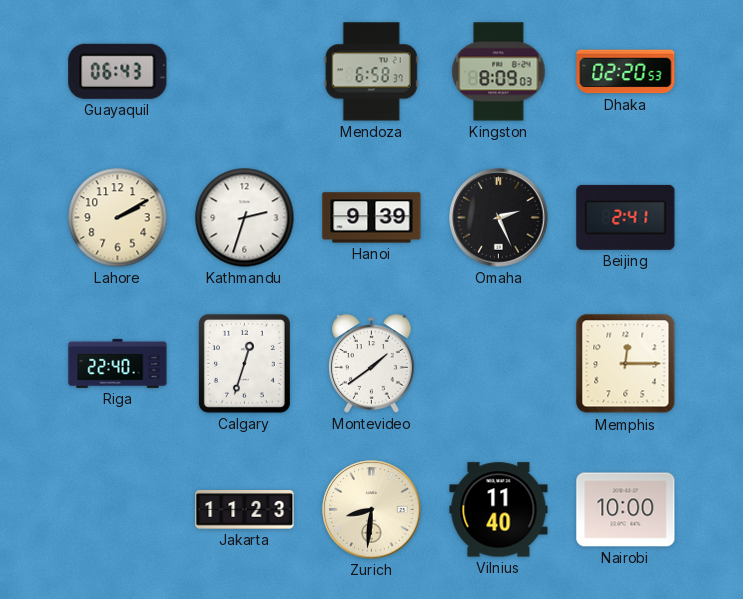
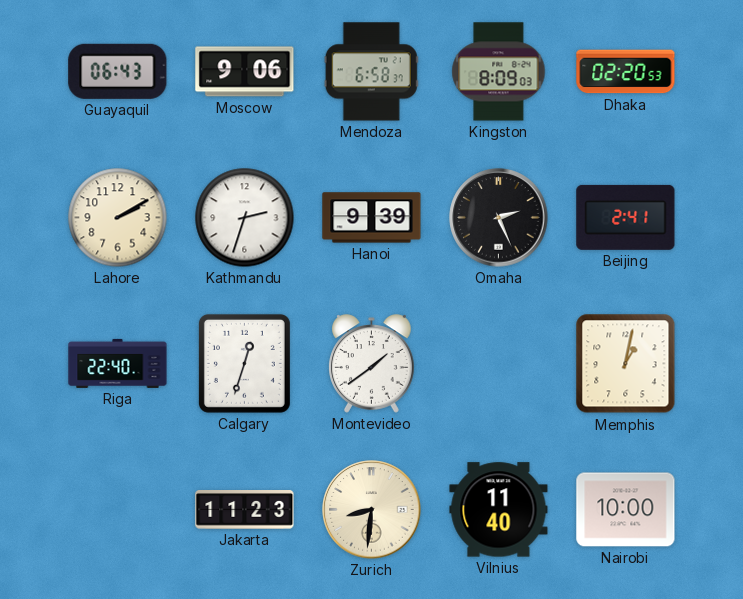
Moscow: none -> 9:06
Memphis: 12:15 -> 1:02
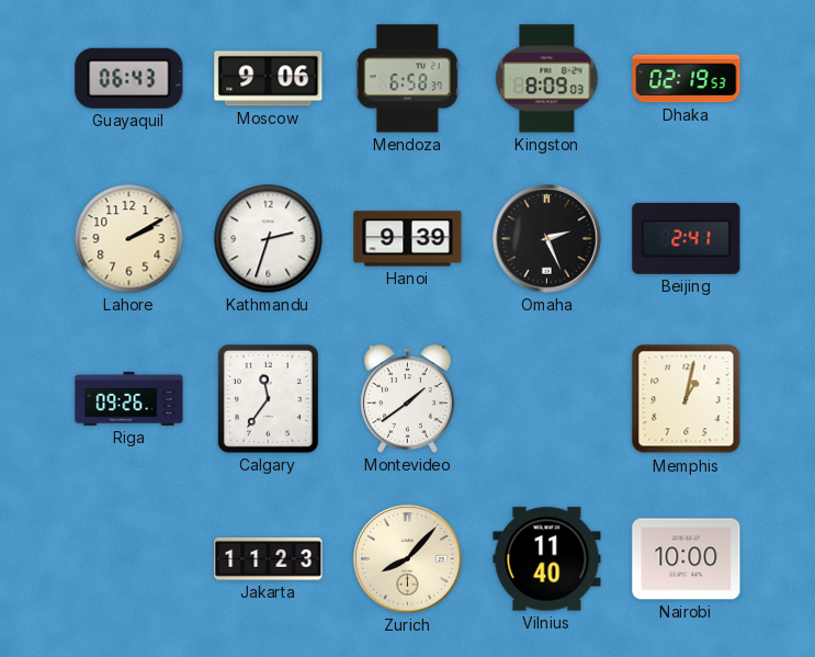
Dhaka: 02:20 -> 02:19
Riga: 22:40 -> 09:26
Calgary: 12:33 -> 11:36
Zurich: 8:31 -> 8:07
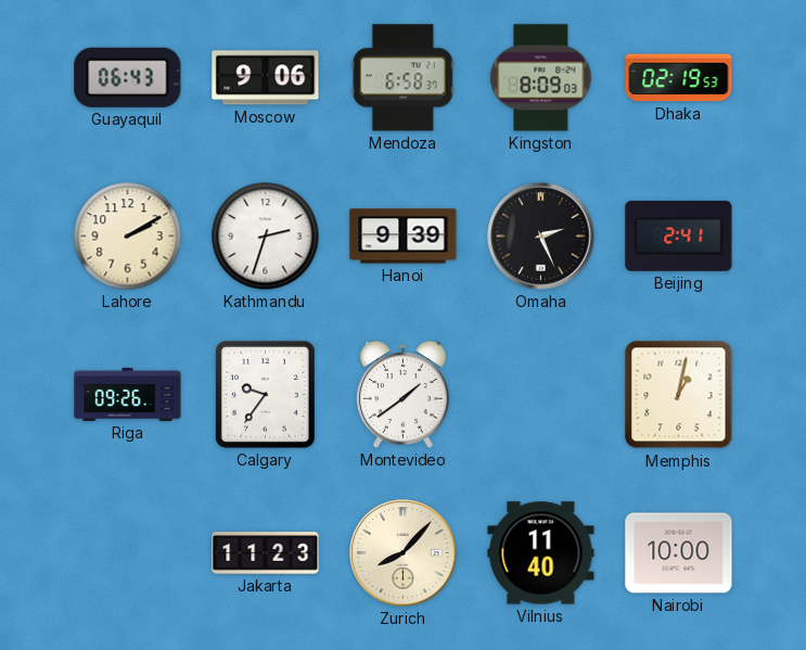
Calgary: 11:36 -> 9:36
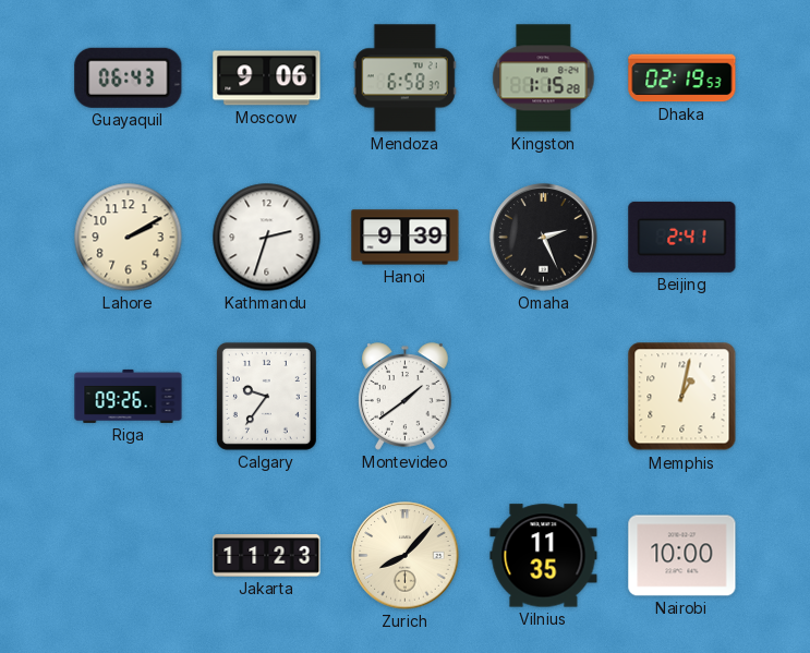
Kingston: 8:09 -> 1:15
Vilnius: 11:40 -> 11:35
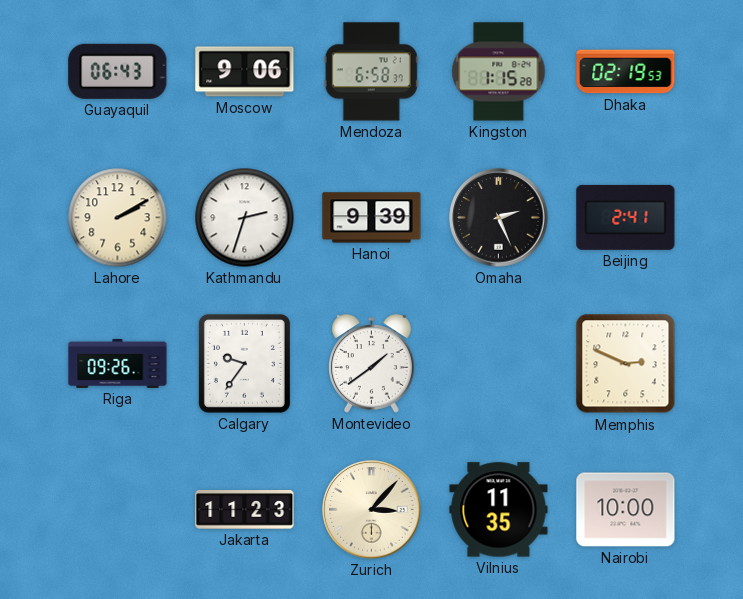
Memphis: 1:02 -> 2:49
Zurich: 8:07 -> 3:07
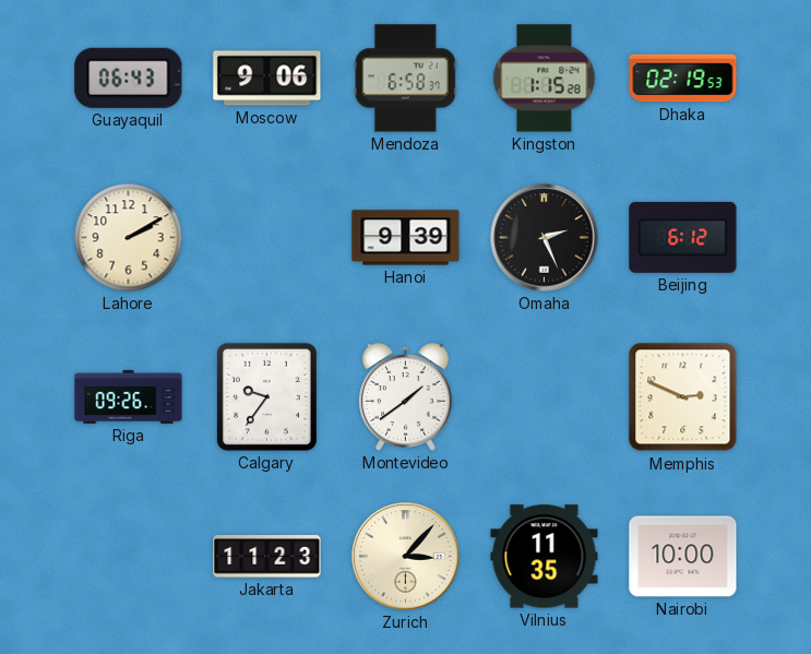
Kathmandu: 2:33 -> none
Beijing: 2:41 -> 6:12
